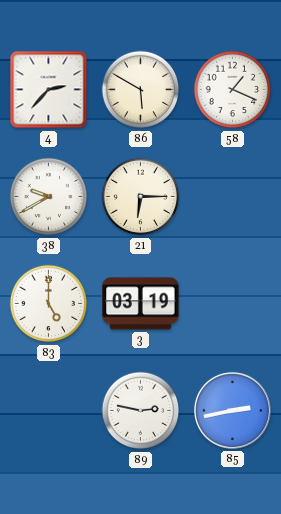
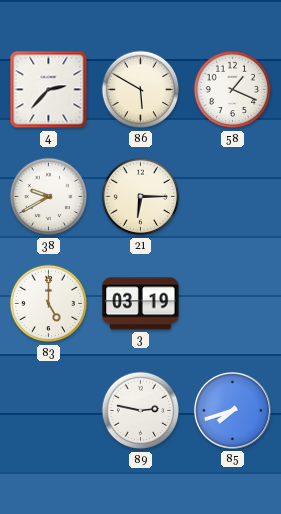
85: 2:43 -> 7:42
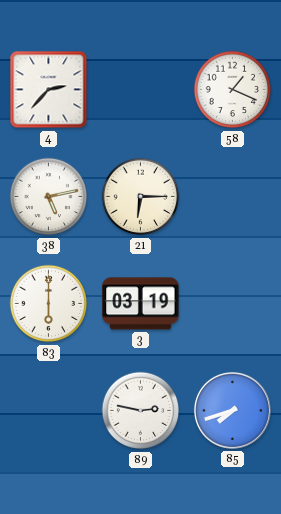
86: 5:50 -> none
38: 9:40 -> 5:13
83: 5:00 -> 6:00
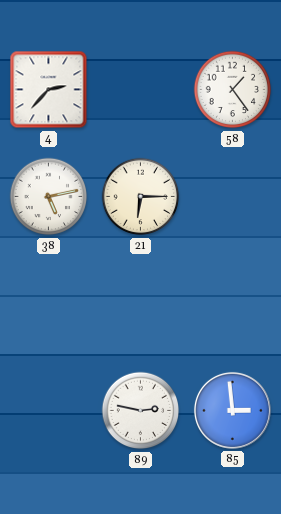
58: 1:19 -> 1:24
83: 6:00 -> none
3: 03:19 -> none
85: 7:42 -> 2:59
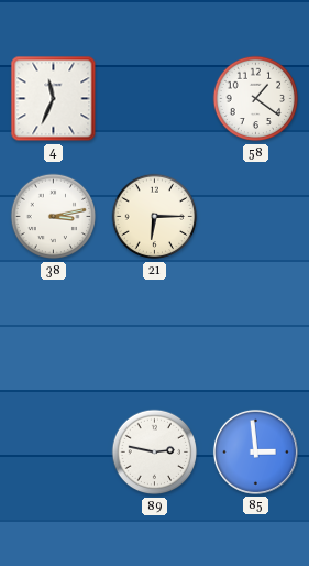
4: 2:37 -> 11:34
58: 1:24 -> 1:21
38: 5:13 -> 3:13
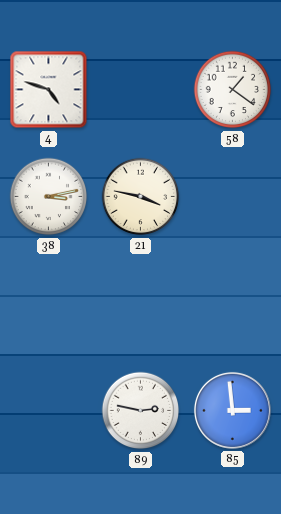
4: 11:34 -> 4:48
21: 6:15 -> 3:47
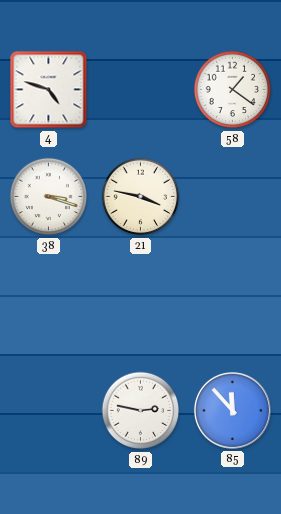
38: 3:13 -> 3:18
85: 2:59 -> 11:53
